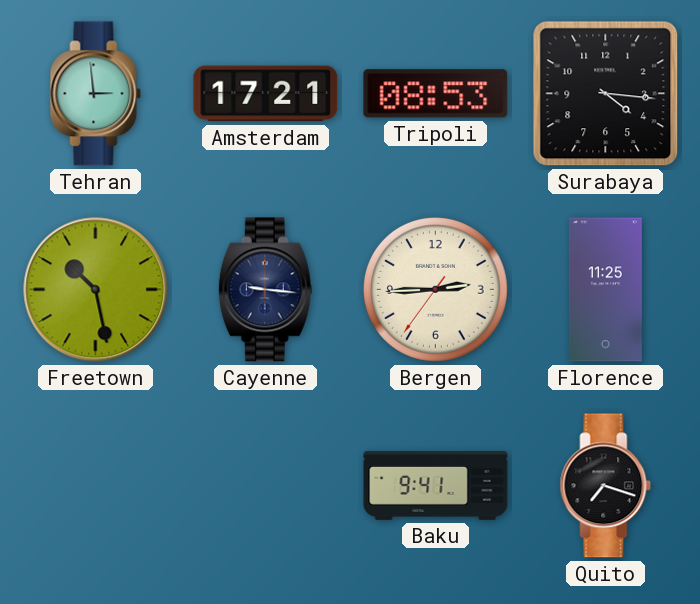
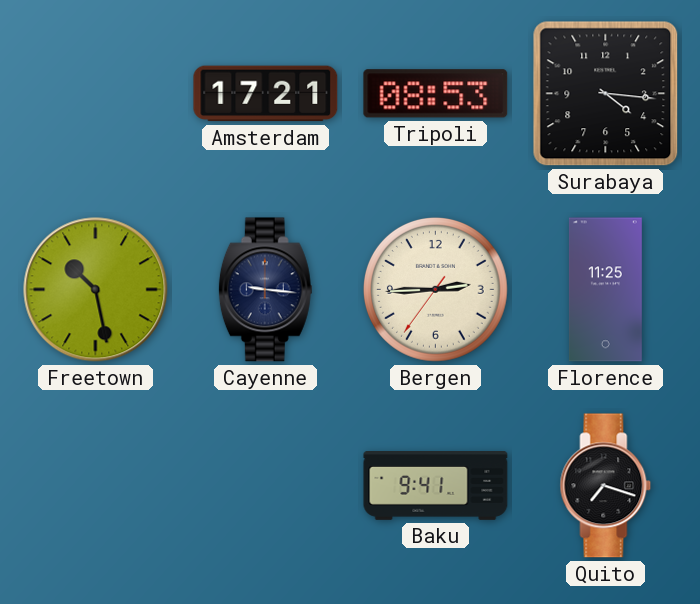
Tehran: 2:59 -> none
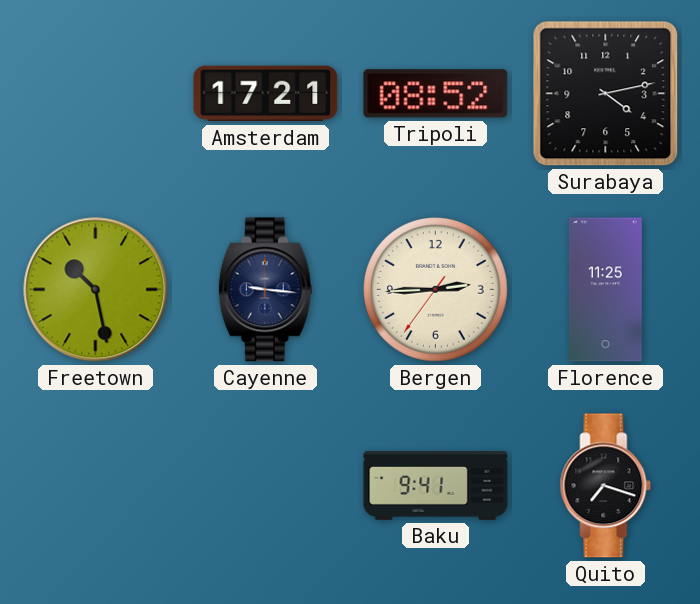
Tripoli: 08:53 -> 08:52
Surabaya: 4:16 -> 4:13
